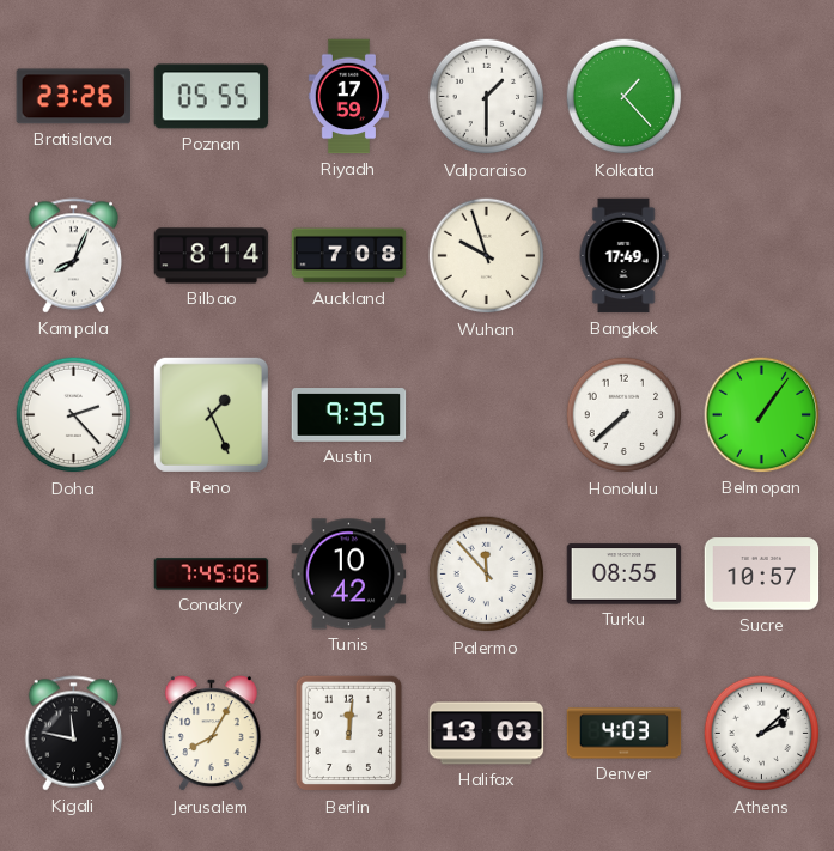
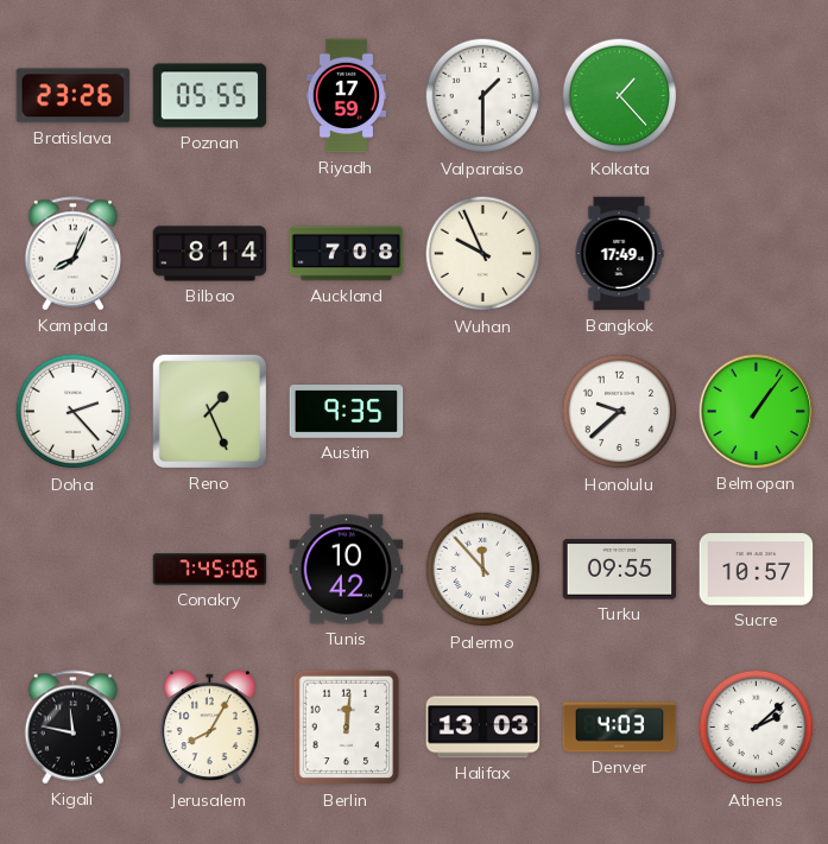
Wuhan: 9:57 -> 9:56
Honolulu: 7:38 -> 9:38
Turku: 08:55 -> 09:55
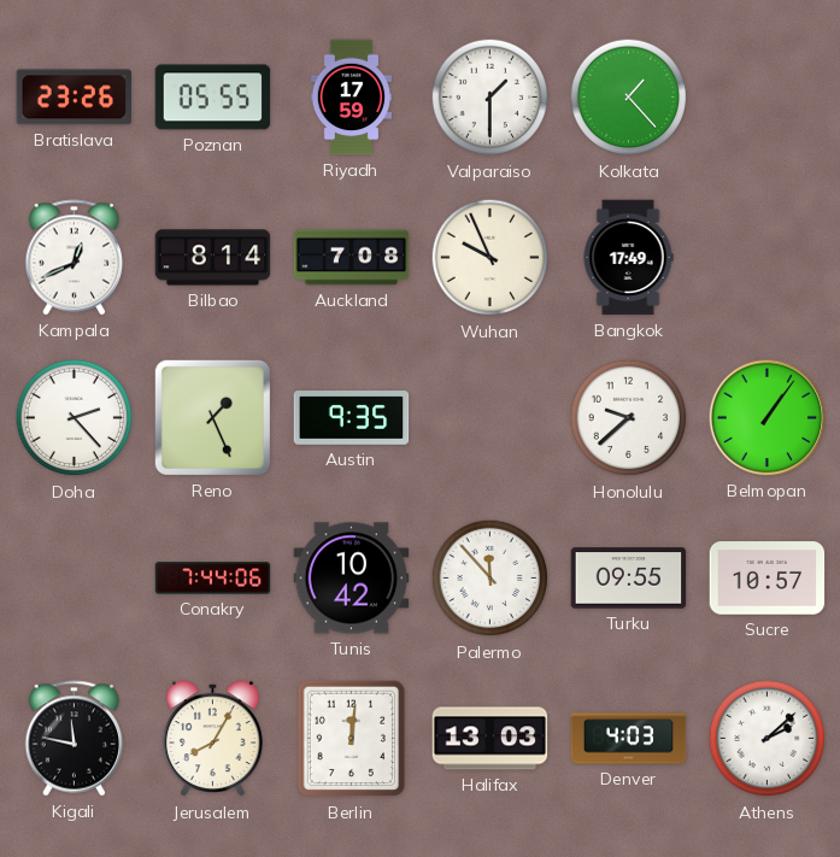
Kampala: 8:04 -> 12:41
Conakry: 7:45 -> 7:44
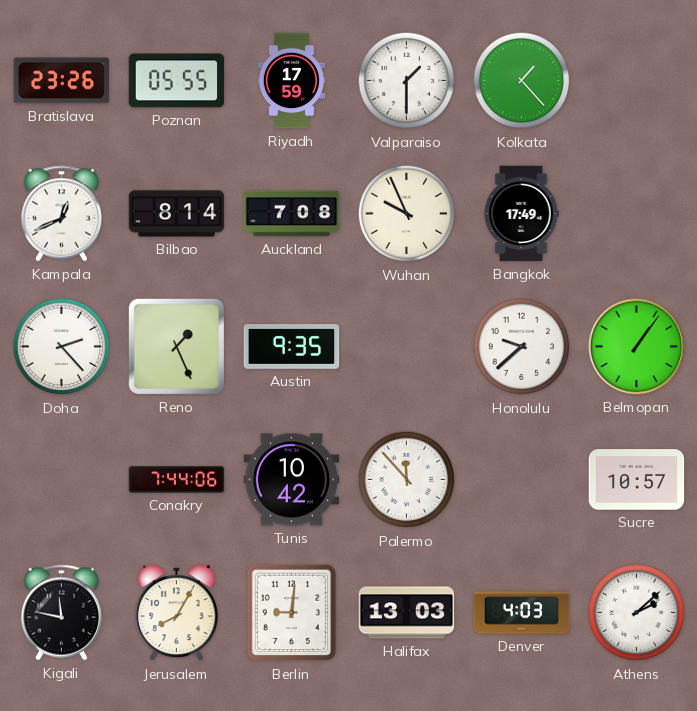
Turku: 09:55 -> none
Berlin: 12:01 -> 9:01
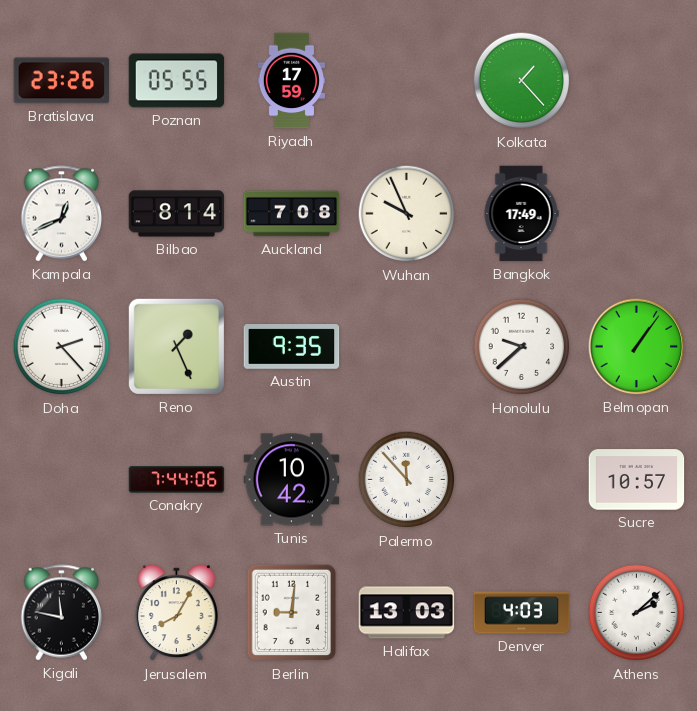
Valparaiso: 1:30 -> none
